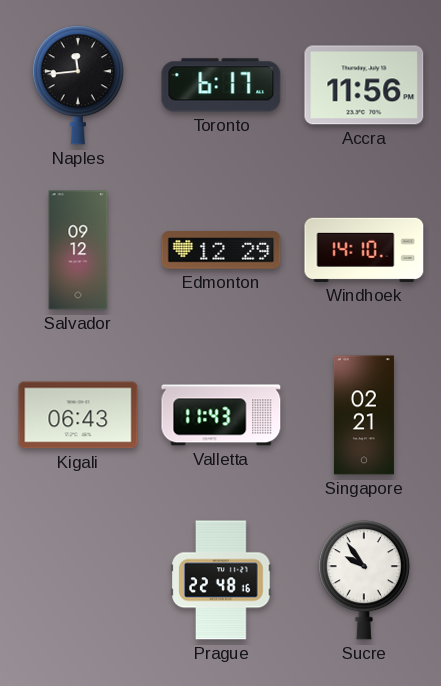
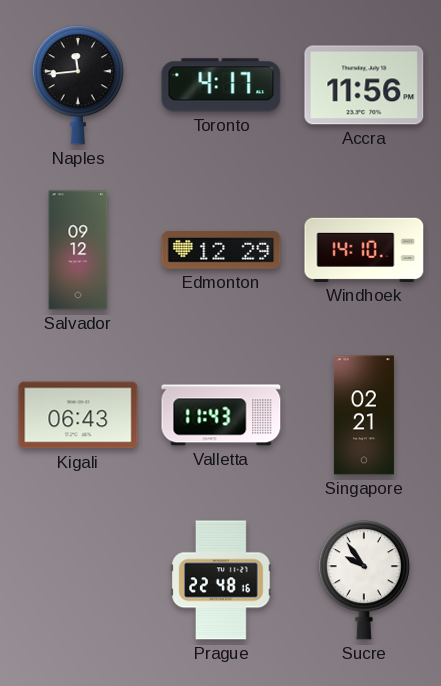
Toronto: 6:17 -> 4:17
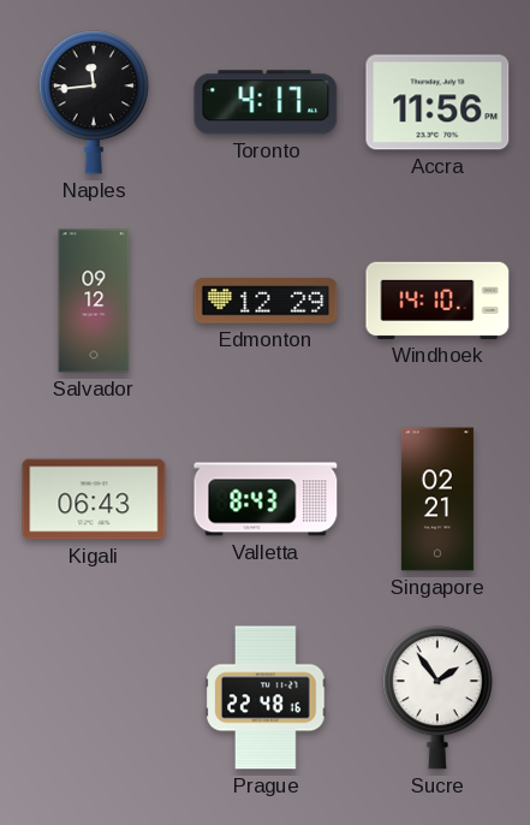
Valletta: 11:43 -> 8:43
Sucre: 9:54 -> 1:54
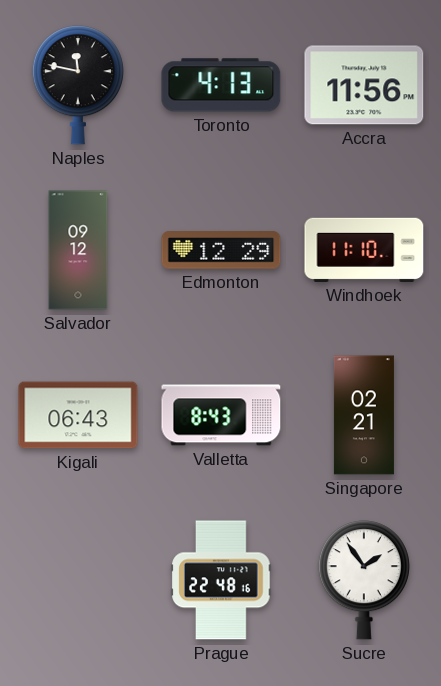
Naples: 11:44 -> 11:47
Toronto: 4:17 -> 4:13
Windhoek: 14:10 -> 11:10
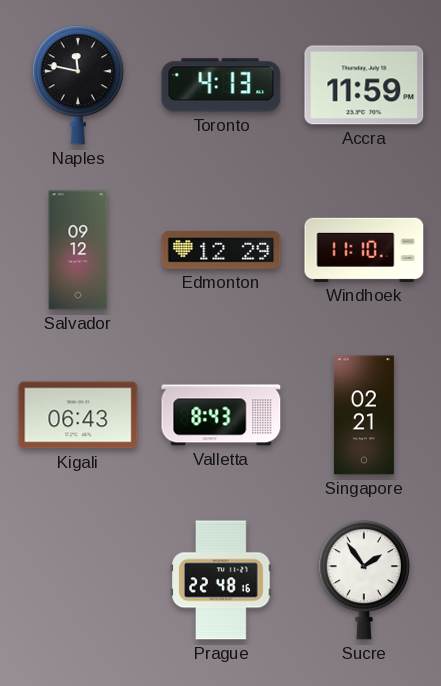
Accra: 11:56 -> 11:59
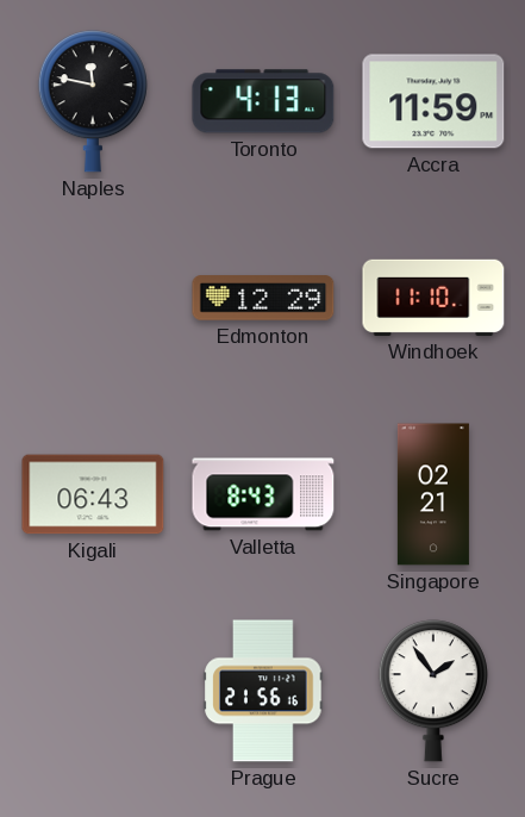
Salvador: 09:12 -> none
Prague: 22:48 -> 21:56
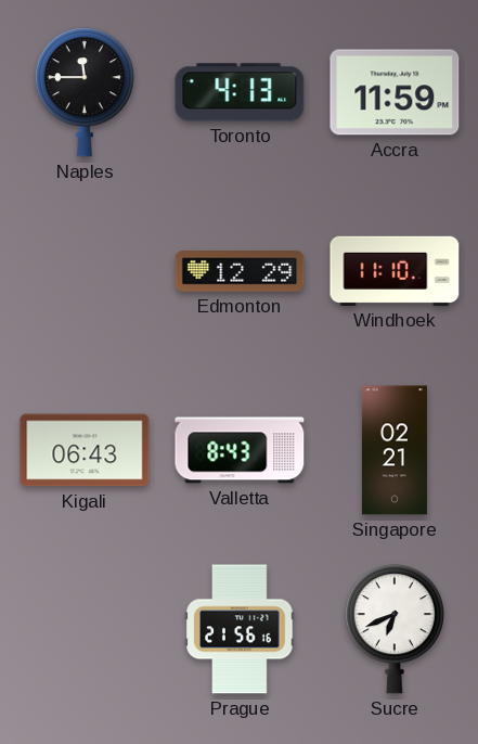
Naples: 11:47 -> 11:45
Sucre: 1:54 -> 6:41
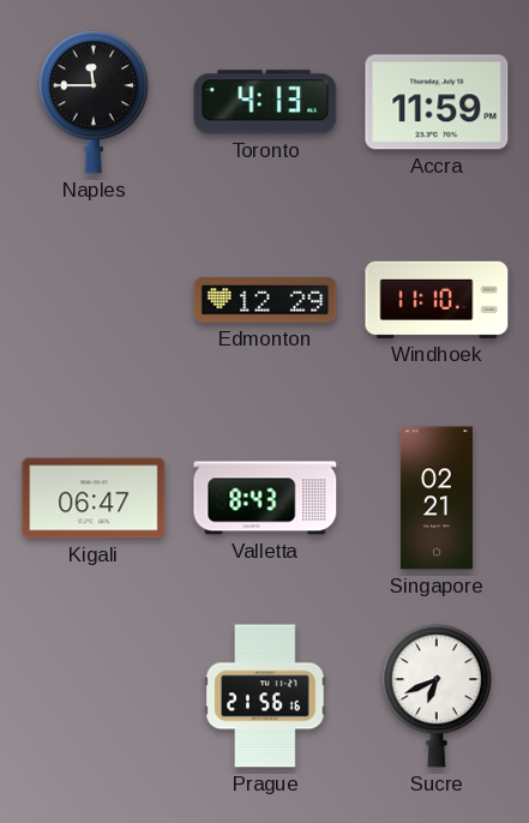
Kigali: 06:43 -> 06:47
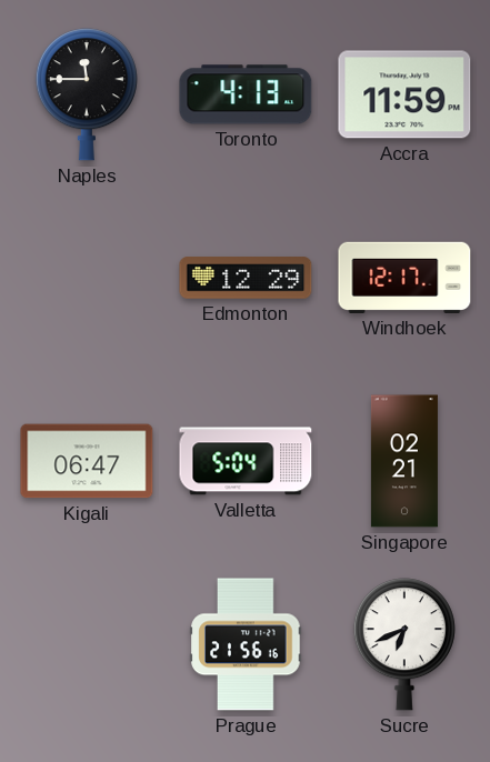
Windhoek: 11:10 -> 12:17
Valletta: 8:43 -> 5:04
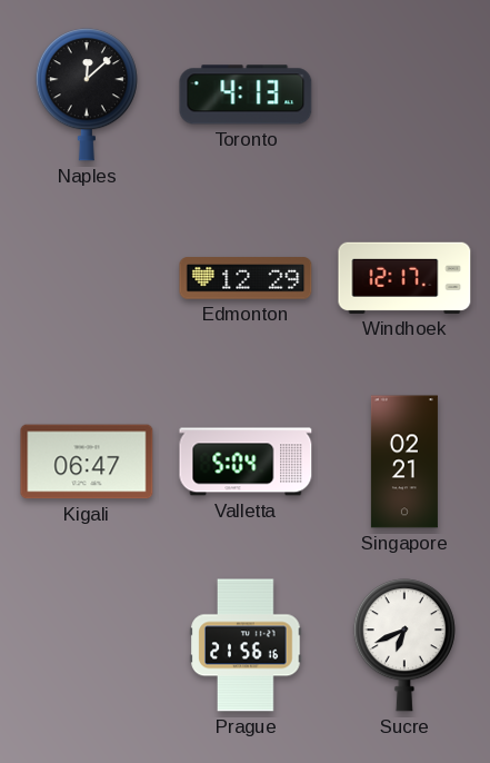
Naples: 11:45 -> 12:08
Accra: 11:59 -> none
